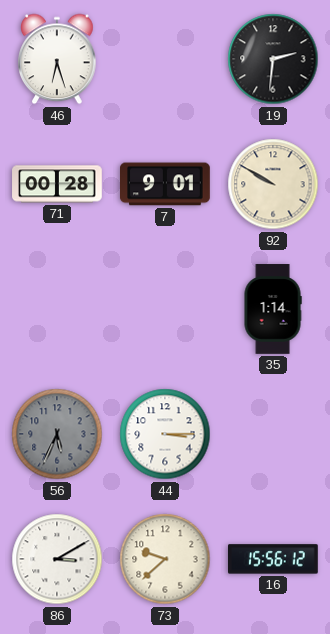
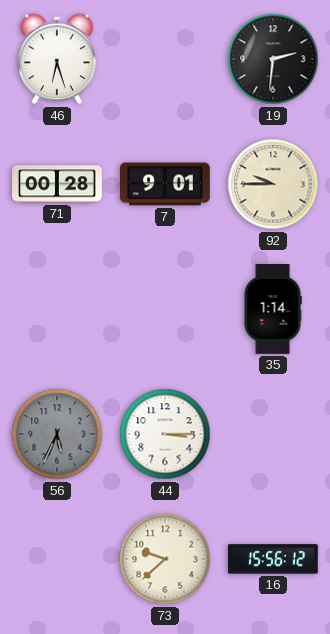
92: 9:50 -> 9:45
86: 3:10 -> none
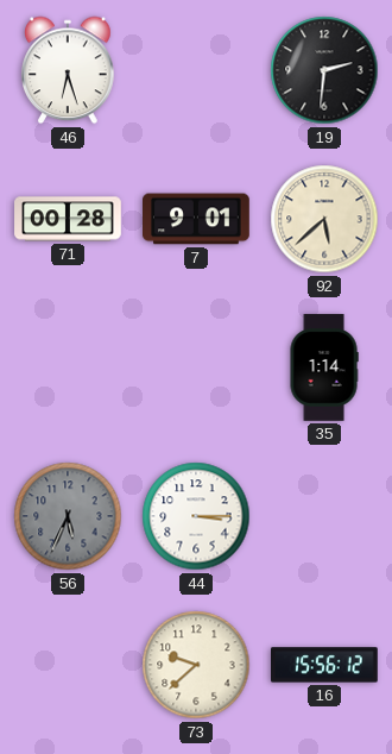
92: 9:45 -> 5:38
